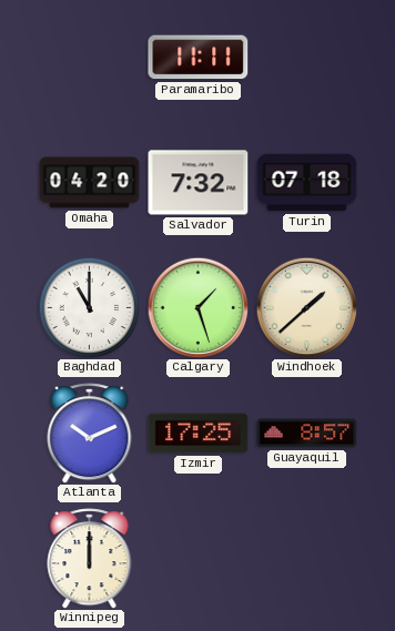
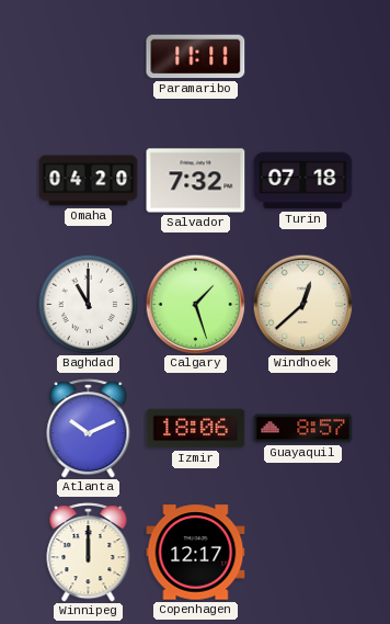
Windhoek: 1:38 -> 12:38
Izmir: 17:25 -> 18:06
Copenhagen: none -> 12:17
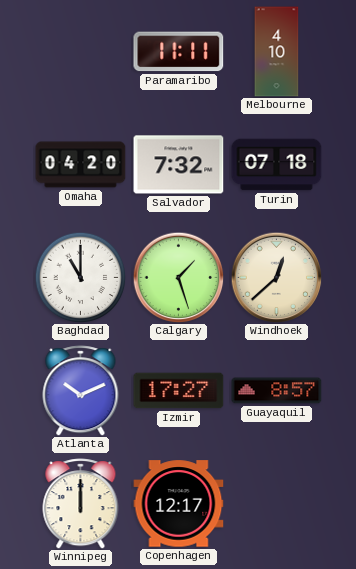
Melbourne: none -> 4:10
Izmir: 18:06 -> 17:27
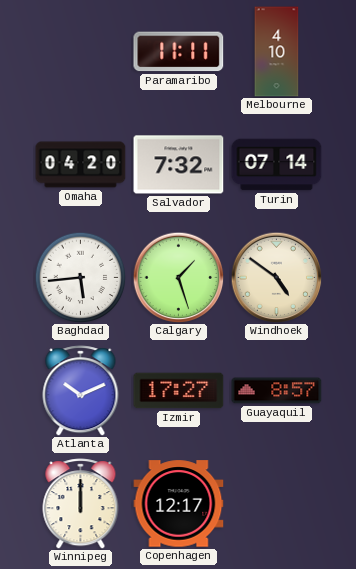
Turin: 07:18 -> 07:14
Baghdad: 11:00 -> 5:44
Windhoek: 12:38 -> 4:51
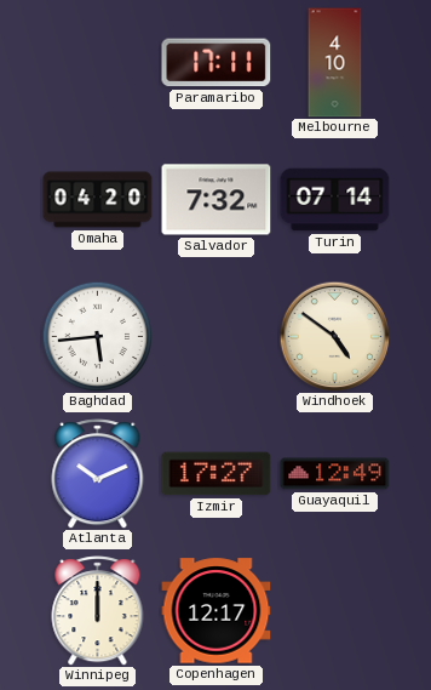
Paramaribo: 11:11 -> 17:11
Calgary: 1:27 -> none
Guayaquil: 8:57 -> 12:49
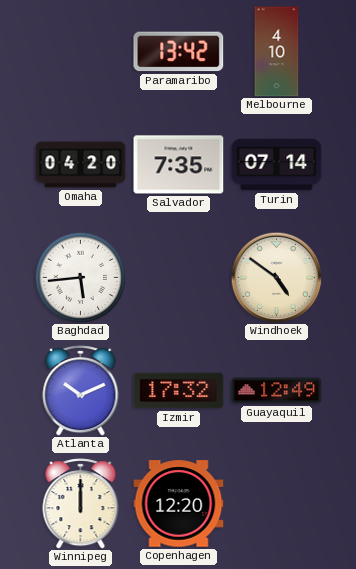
Paramaribo: 17:11 -> 13:42
Salvador: 7:32 -> 7:35
Izmir: 17:27 -> 17:32
Copenhagen: 12:17 -> 12:20
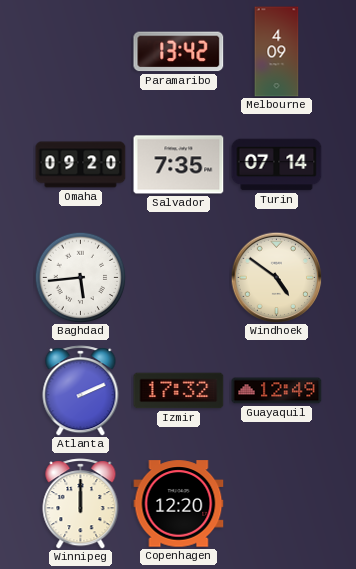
Melbourne: 4:10 -> 4:09
Omaha: 04:20 -> 09:20
Atlanta: 10:11 -> 2:11
